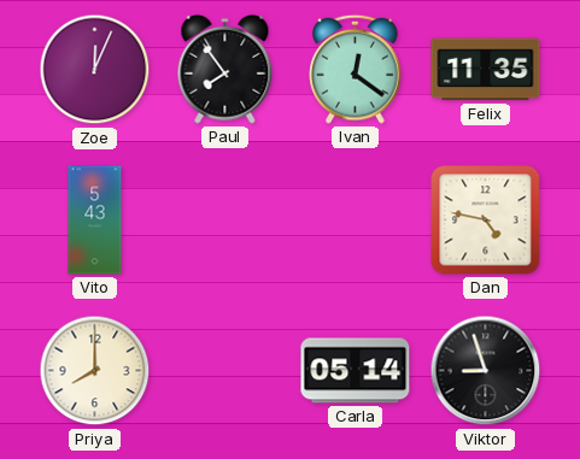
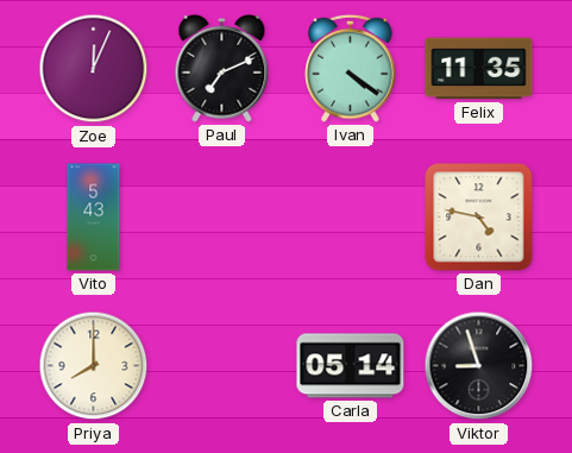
Paul: 7:54 -> 7:11
Ivan: 12:21 -> 4:21
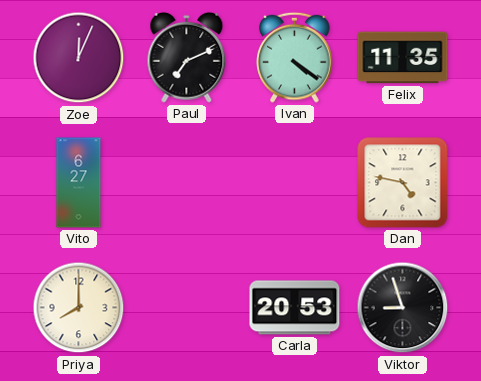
Vito: 5:43 -> 6:27
Carla: 05:14 -> 20:53
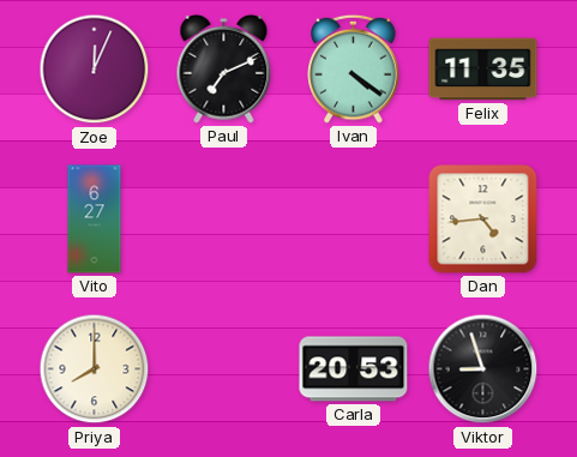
Dan: 4:47 -> 4:44
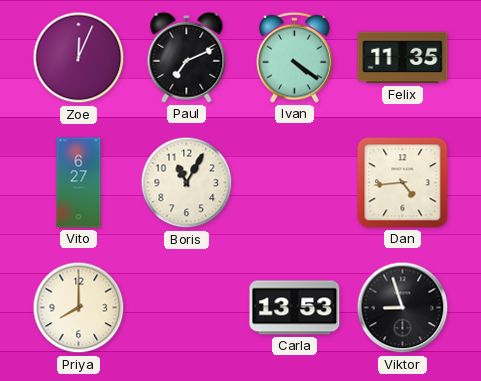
Boris: none -> 11:05
Carla: 20:53 -> 13:53
